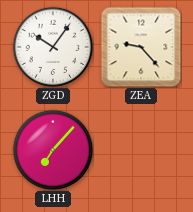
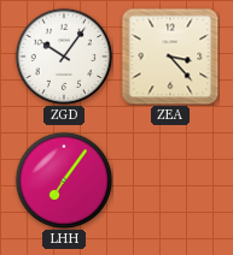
ZEA: 9:23 -> 3:23
LHH: 7:07 -> 7:06
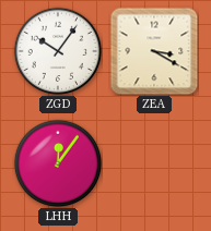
ZEA: 3:23 -> 3:20
LHH: 7:06 -> 12:06
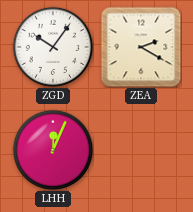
ZEA: 3:20 -> 2:20
LHH: 12:06 -> 12:04
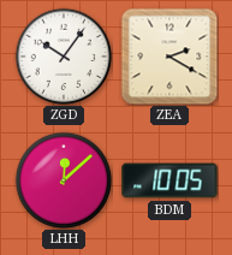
LHH: 12:04 -> 12:08
BDM: none -> 10:05
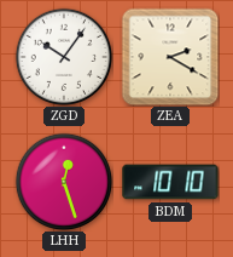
LHH: 12:08 -> 12:27
BDM: 10:05 -> 10:10
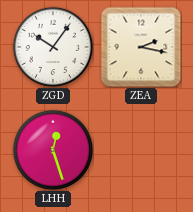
ZEA: 2:20 -> 2:17
BDM: 10:10 -> none
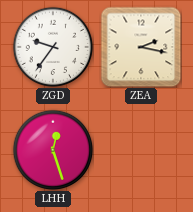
ZGD: 10:06 -> 9:36
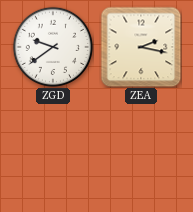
ZGD: 9:36 -> 9:39
LHH: 12:27 -> none
